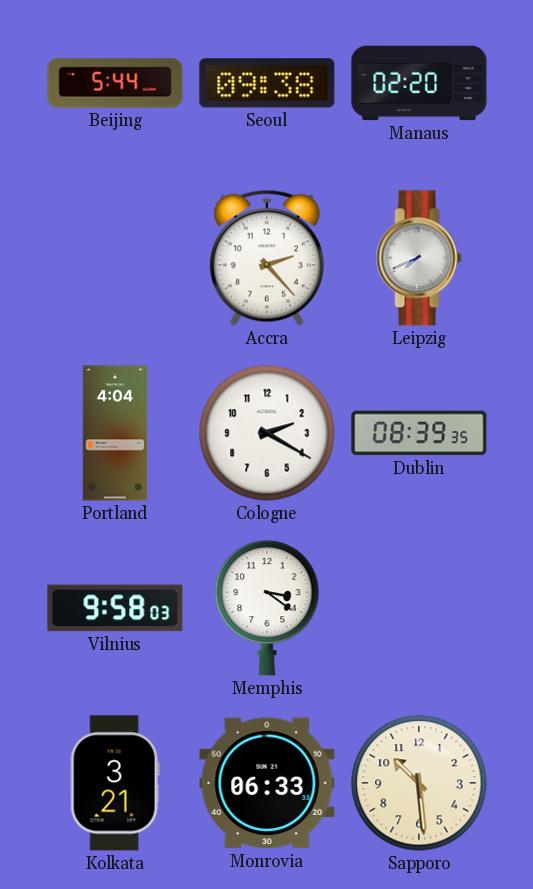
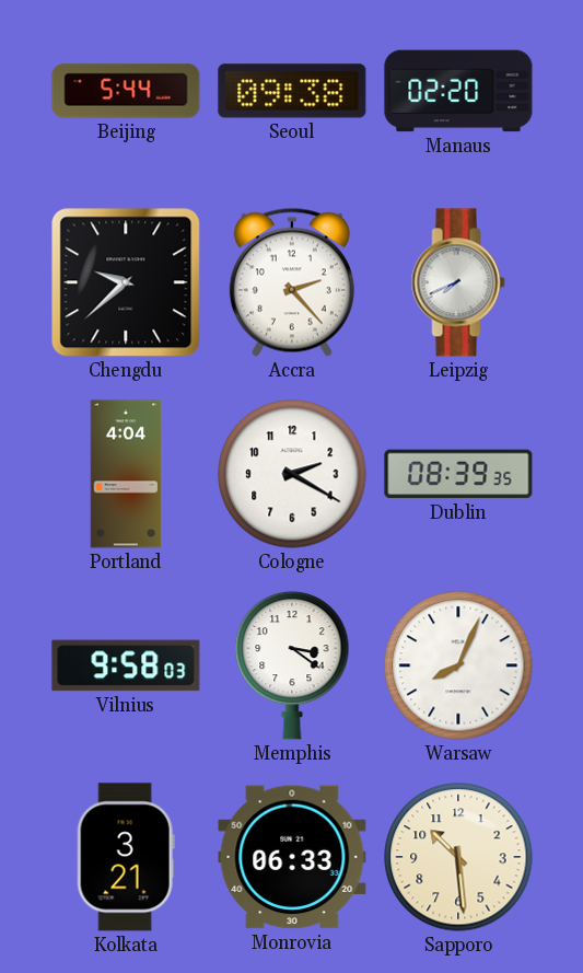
Chengdu: none -> 9:38
Warsaw: none -> 8:04
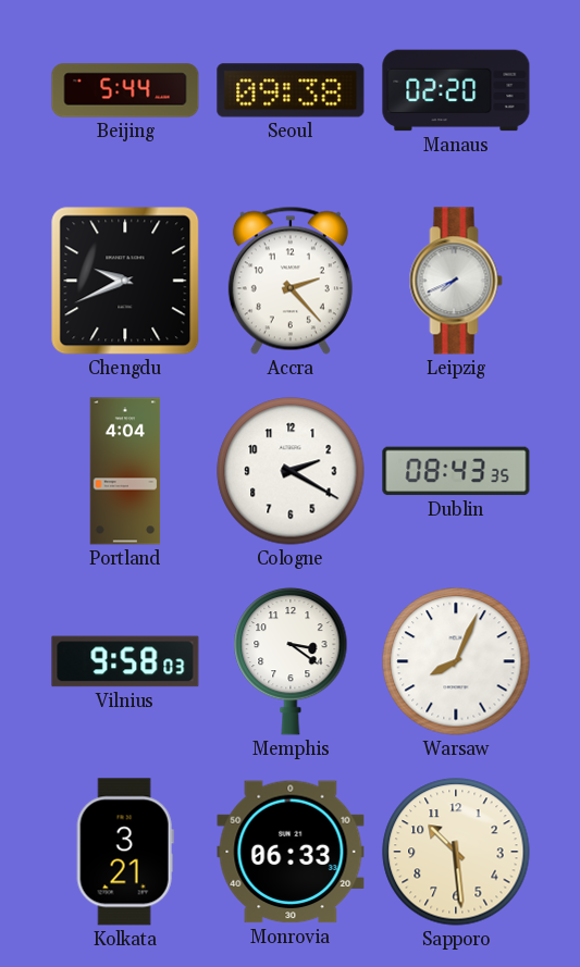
Chengdu: 9:38 -> 9:41
Dublin: 08:39 -> 08:43
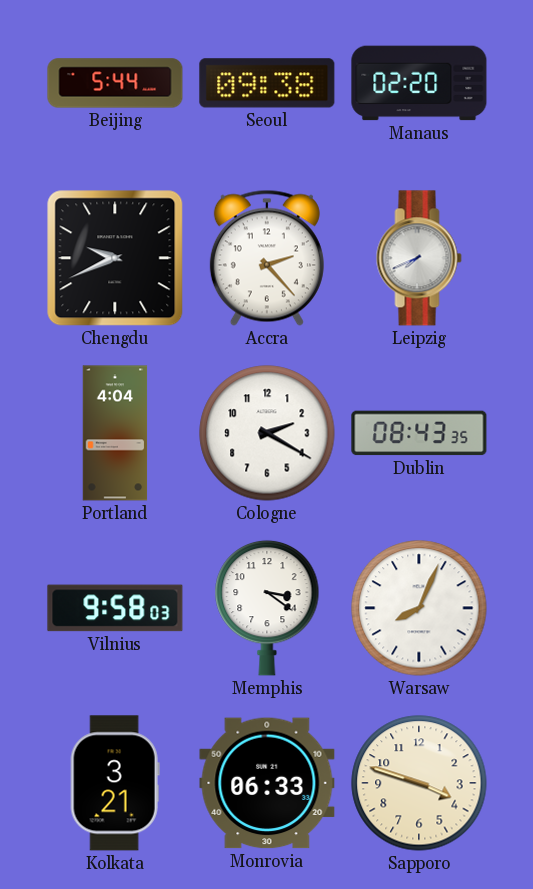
Sapporo: 10:29 -> 3:48
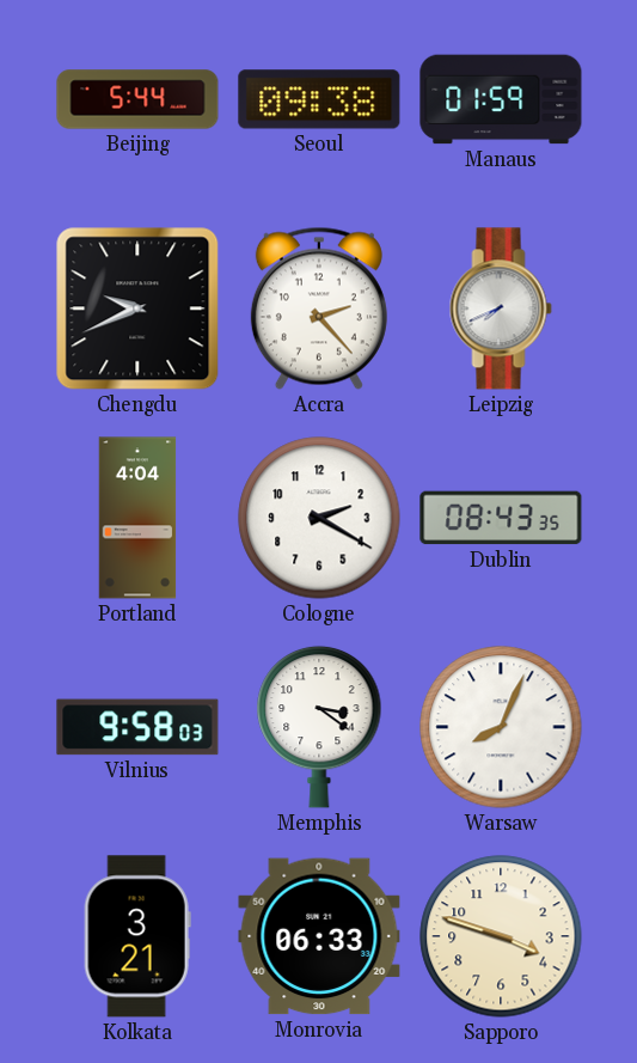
Manaus: 02:20 -> 01:59
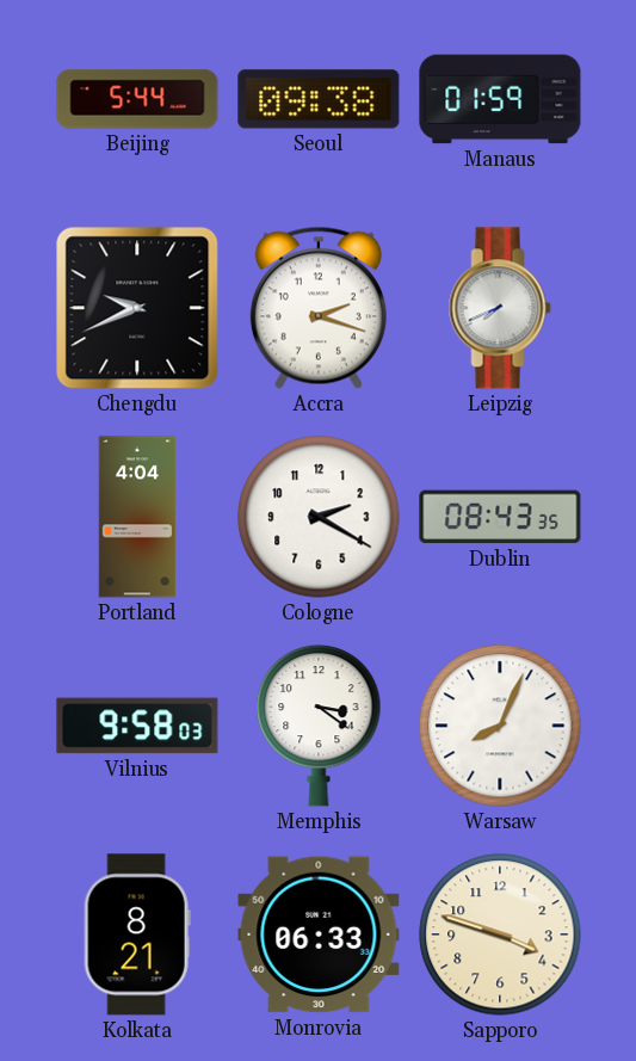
Accra: 2:23 -> 2:18
Kolkata: 3:21 -> 8:21
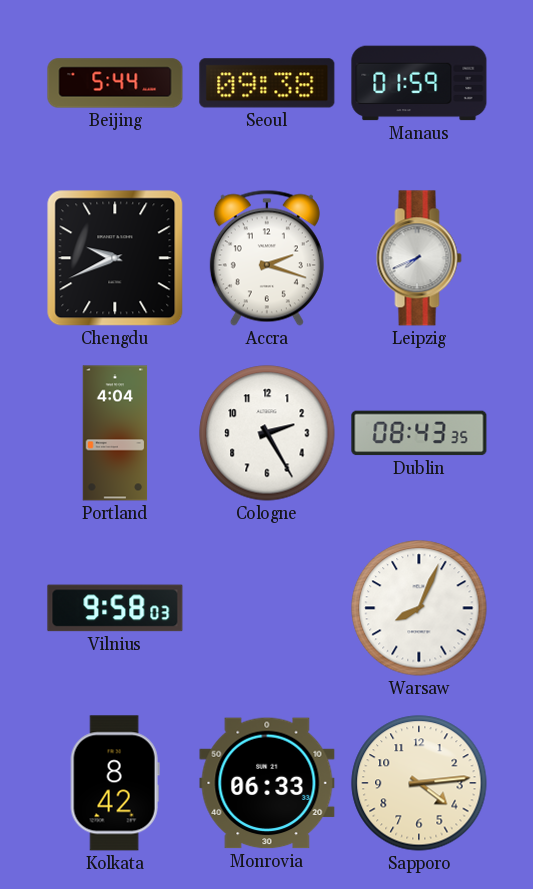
Cologne: 2:20 -> 2:25
Memphis: 3:21 -> none
Kolkata: 8:21 -> 8:42
Sapporo: 3:48 -> 4:14
